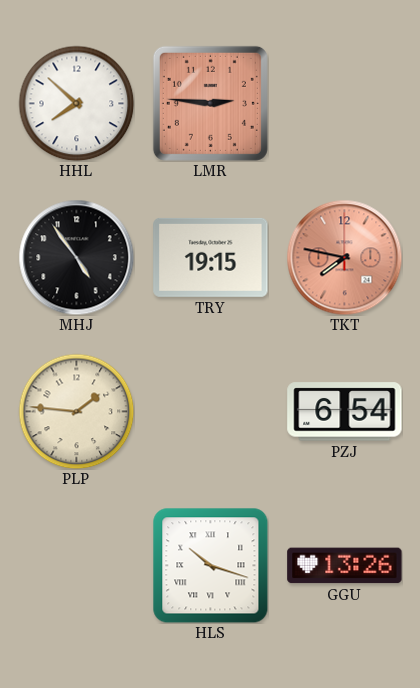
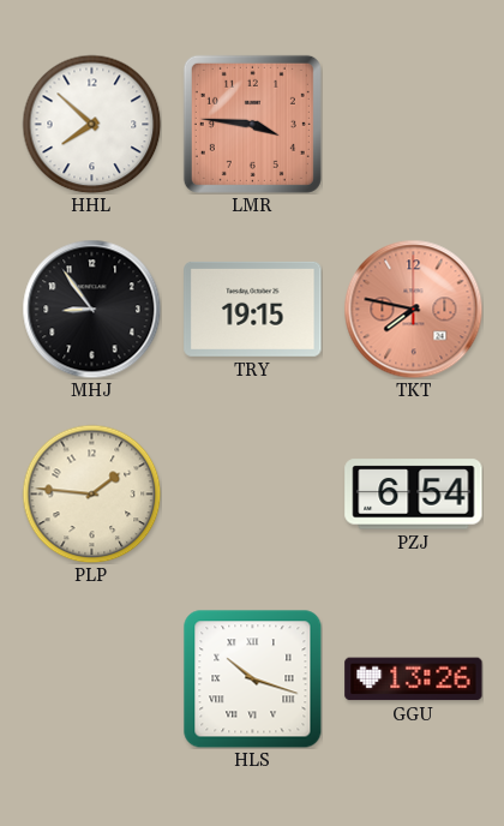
LMR: 2:46 -> 3:46
MHJ: 4:54 -> 8:54
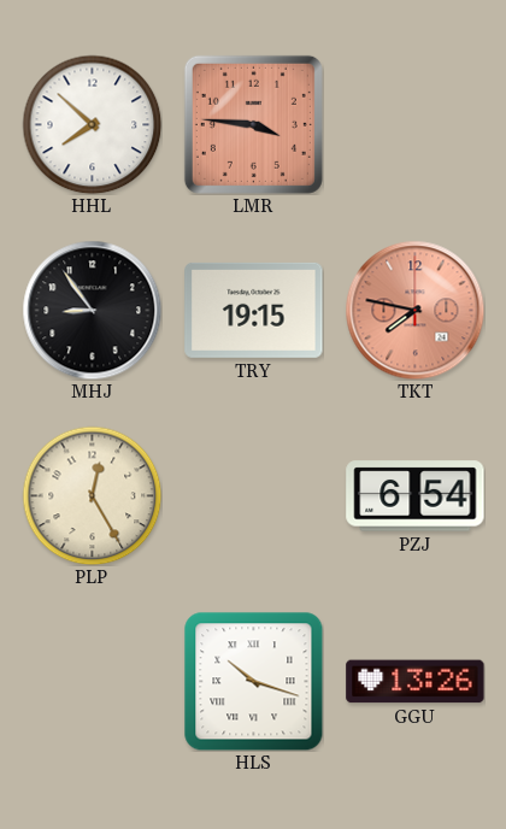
PLP: 1:46 -> 12:25
